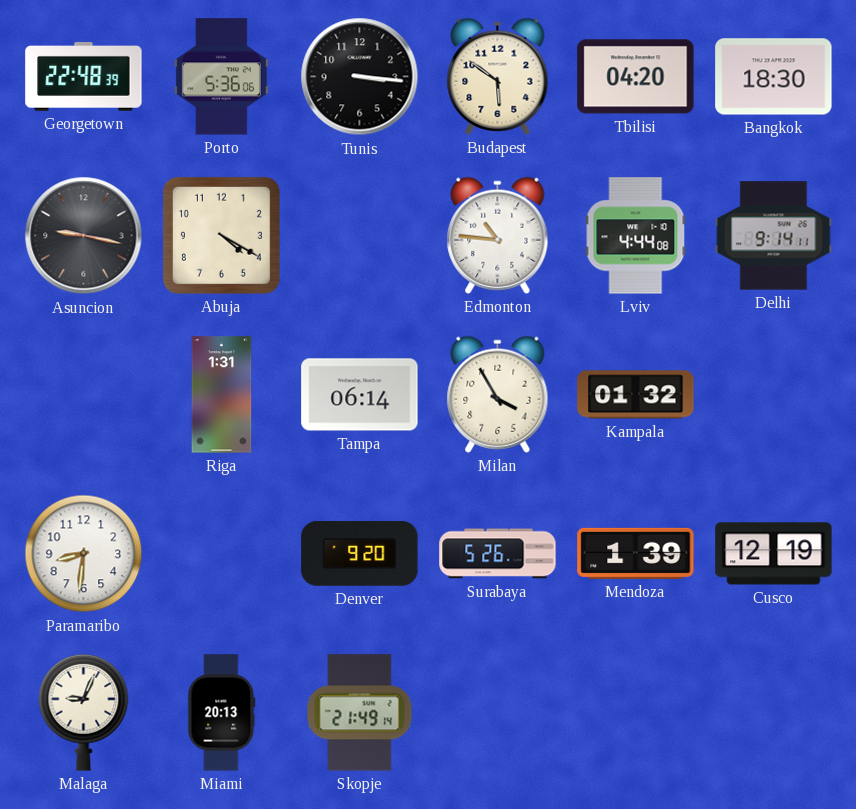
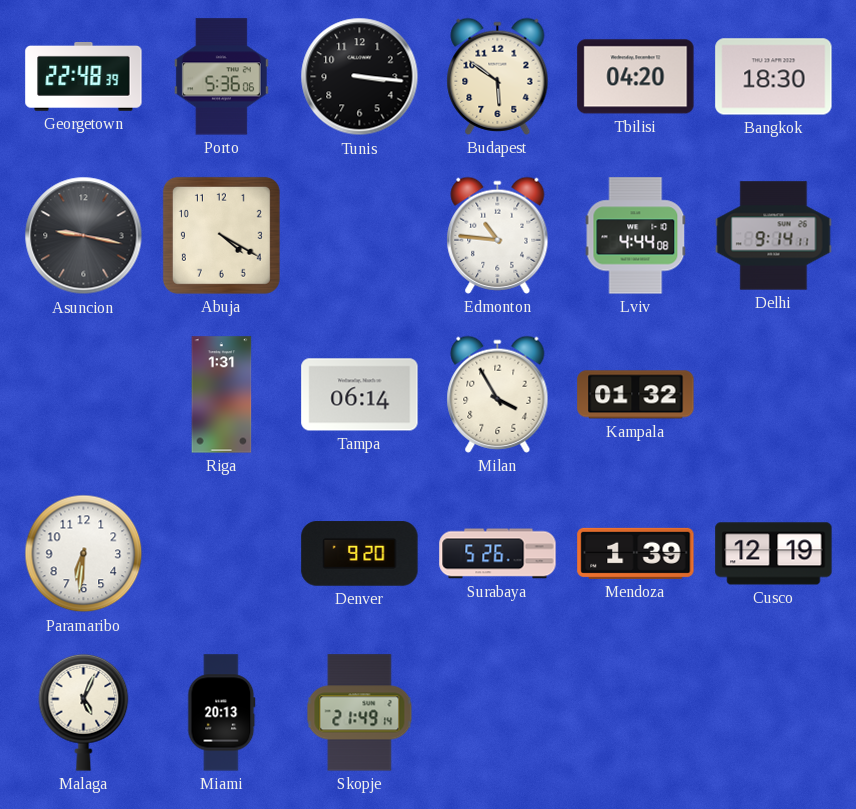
Paramaribo: 8:31 -> 6:31
Malaga: 9:04 -> 5:04
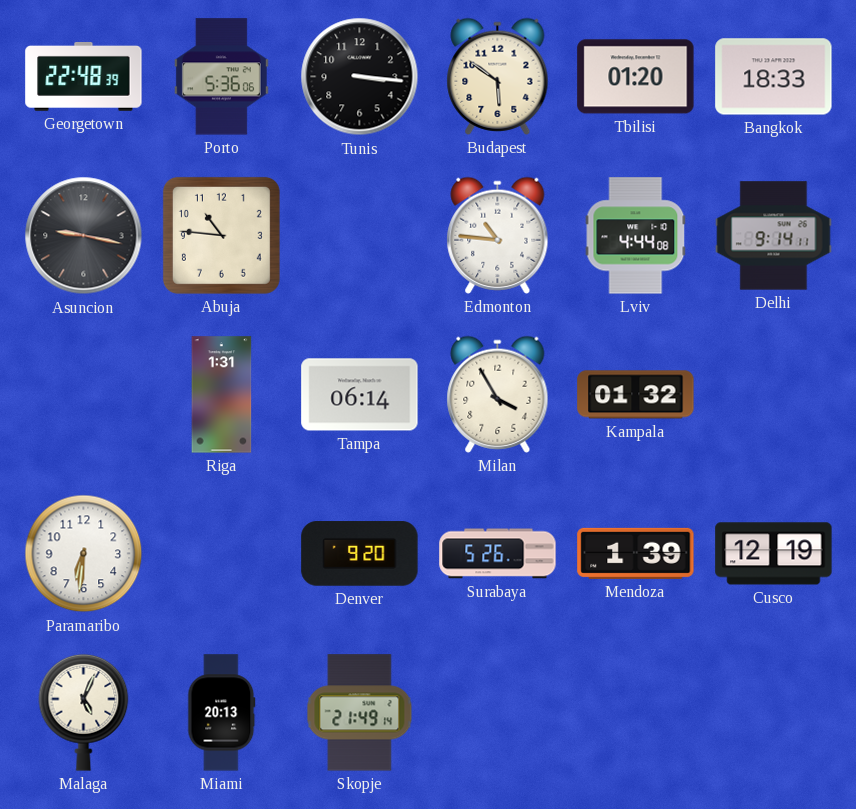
Tbilisi: 04:20 -> 01:20
Bangkok: 18:30 -> 18:33
Abuja: 4:20 -> 10:46
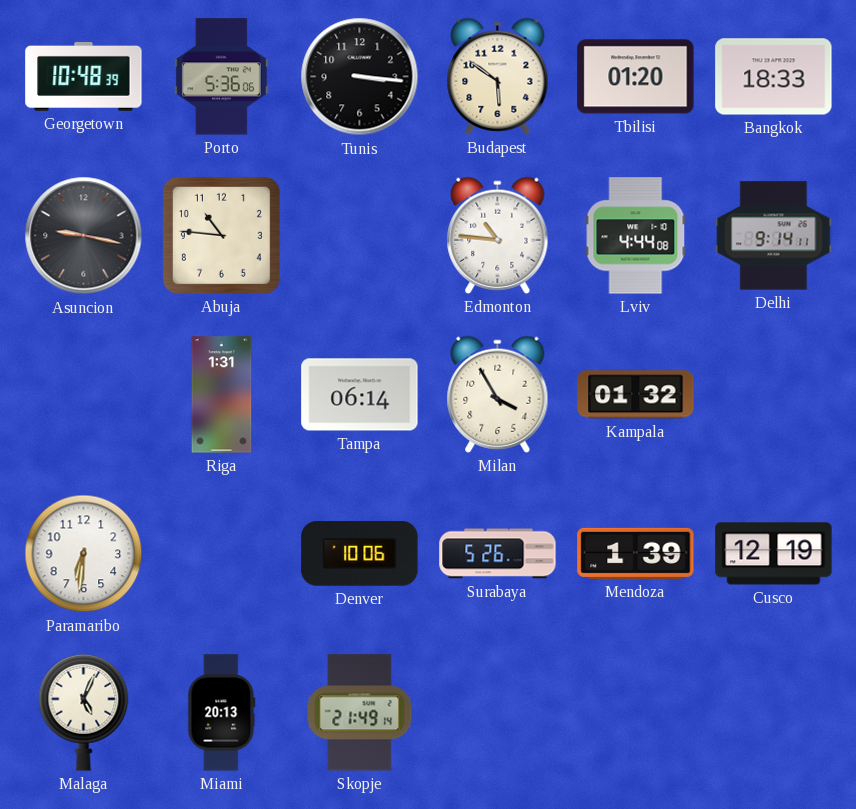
Georgetown: 22:48 -> 10:48
Denver: 9:20 -> 10:06
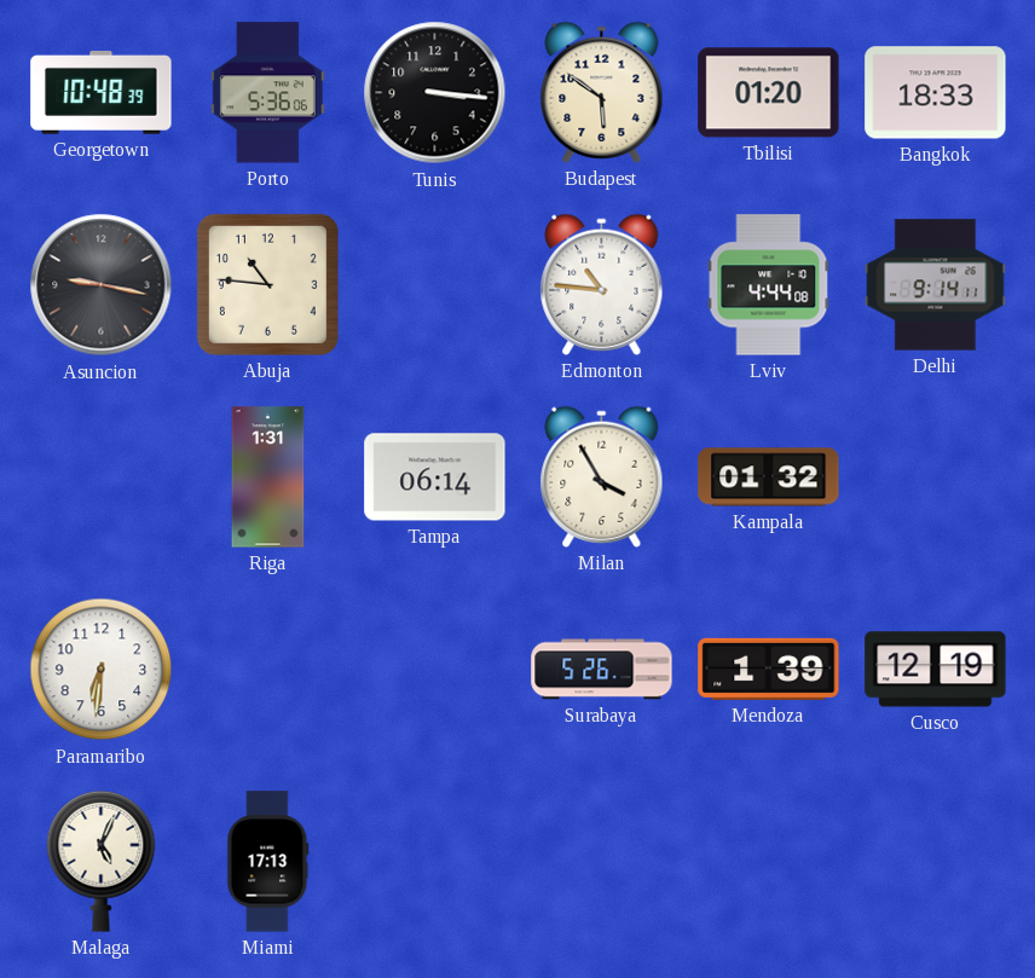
Denver: 10:06 -> none
Miami: 20:13 -> 17:13
Skopje: 21:49 -> none
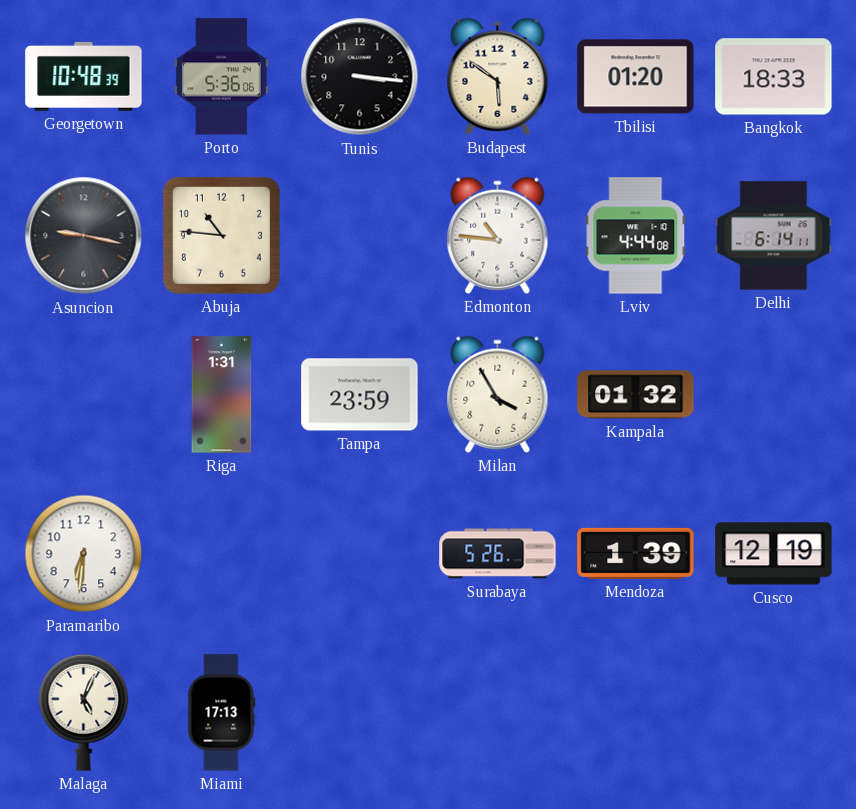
Delhi: 9:14 -> 6:14
Tampa: 06:14 -> 23:59
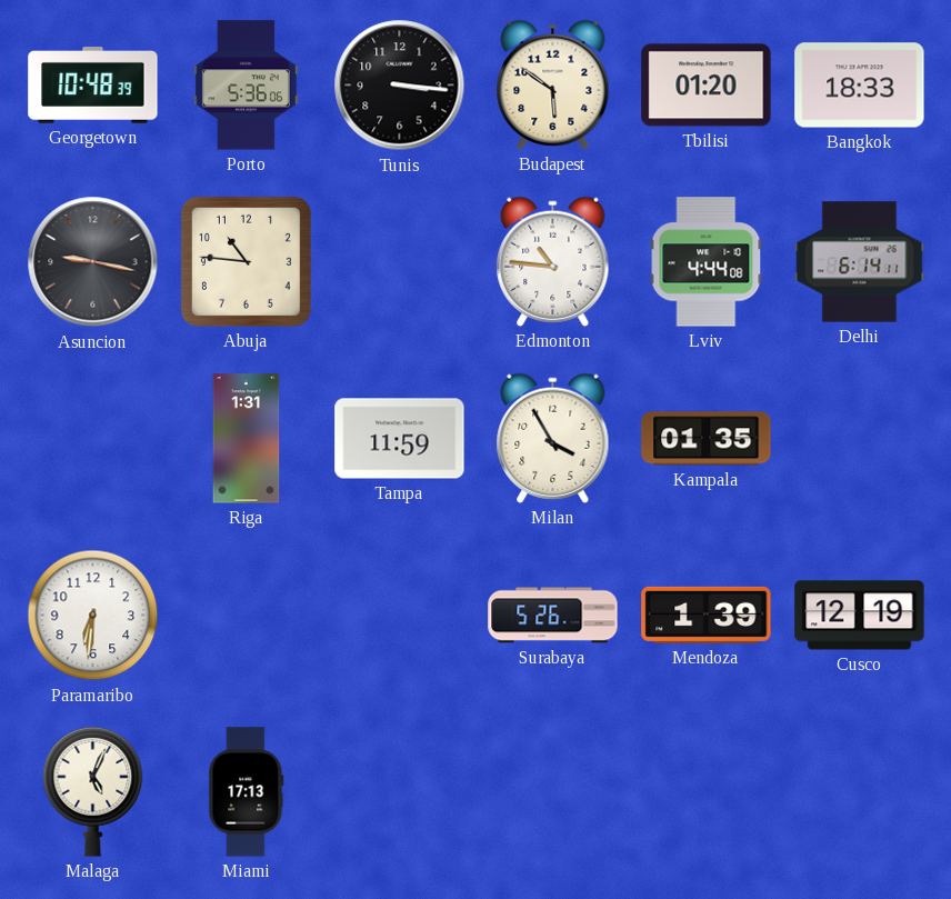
Tampa: 23:59 -> 11:59
Kampala: 01:32 -> 01:35
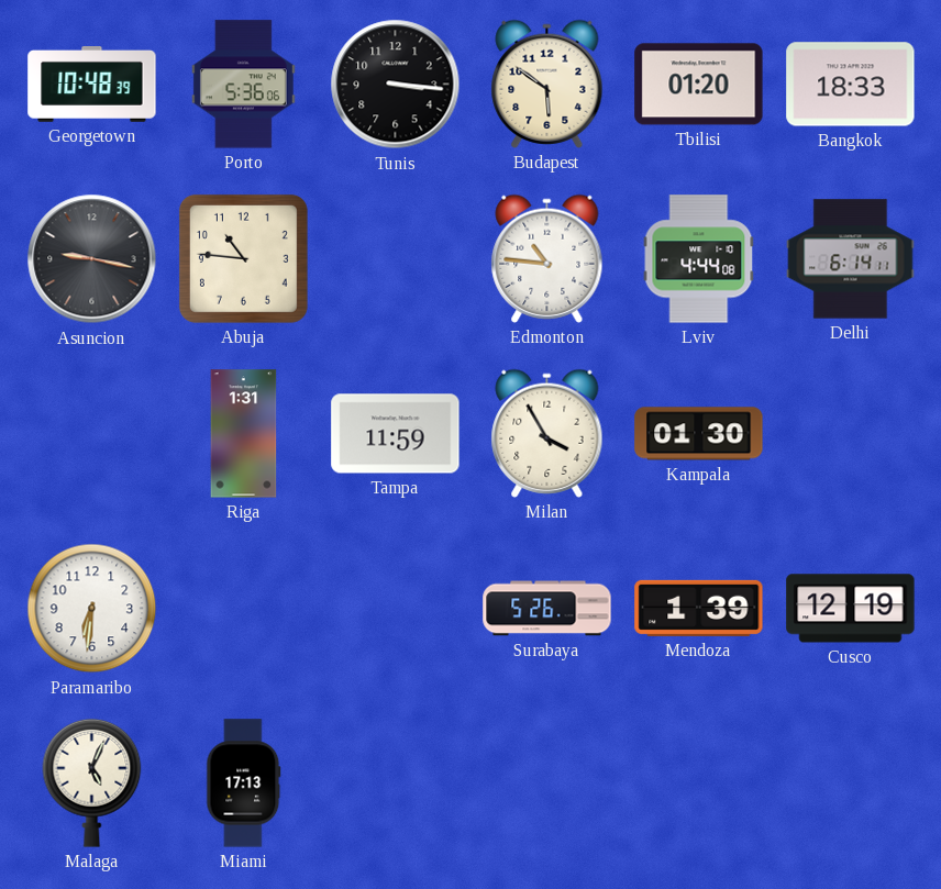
Kampala: 01:35 -> 01:30
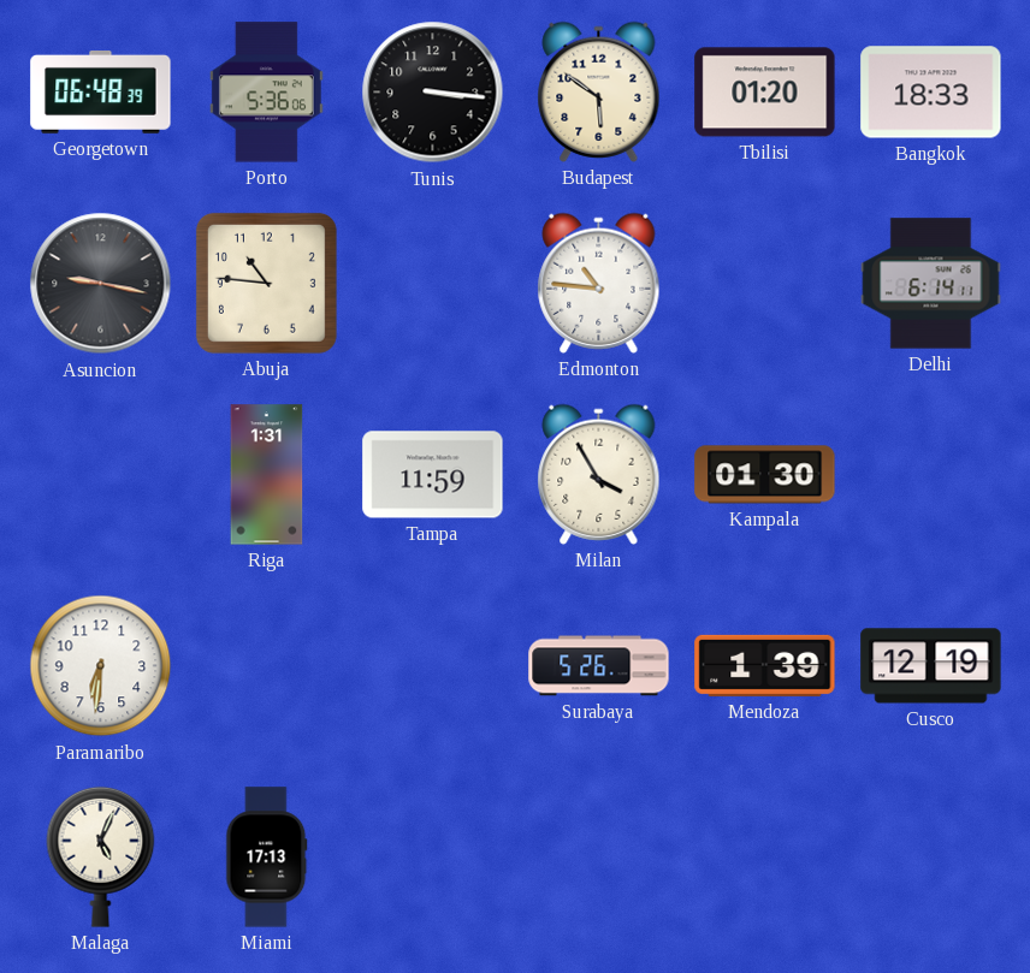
Georgetown: 10:48 -> 06:48
Lviv: 4:44 -> none
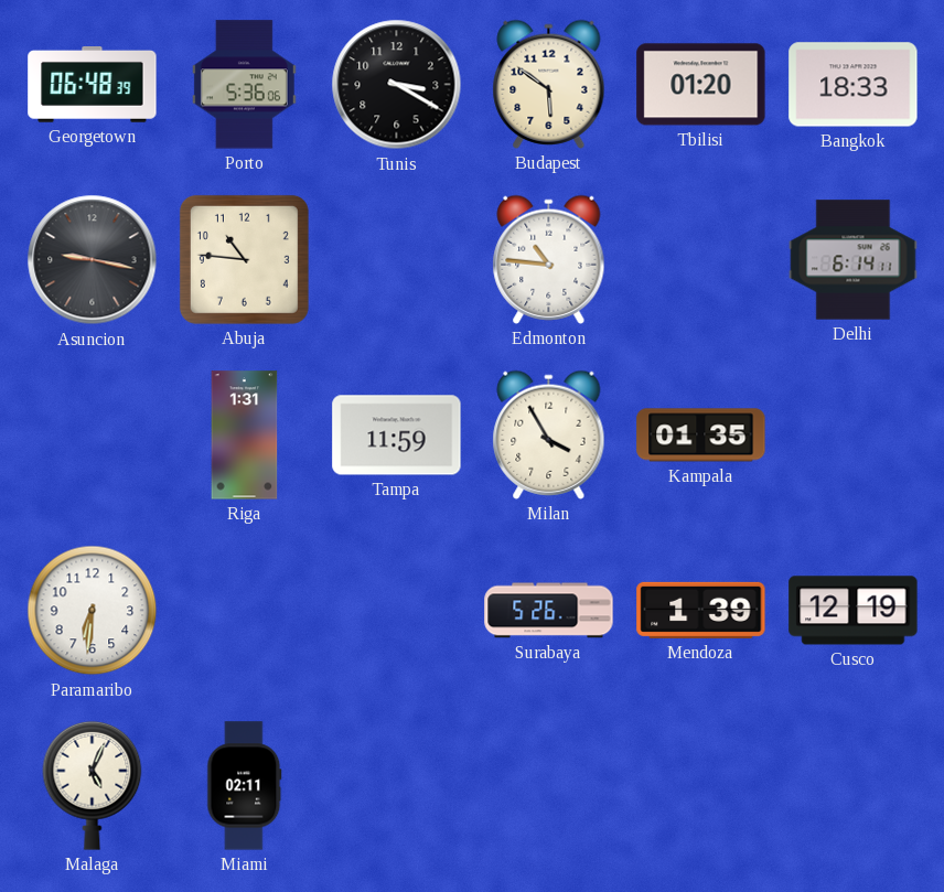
Tunis: 3:16 -> 3:20
Kampala: 01:30 -> 01:35
Miami: 17:13 -> 02:11
